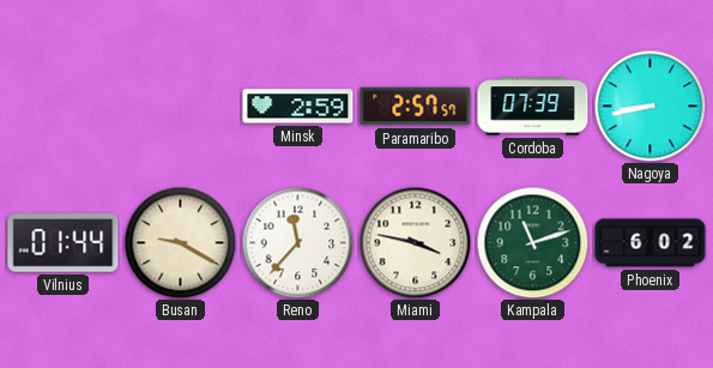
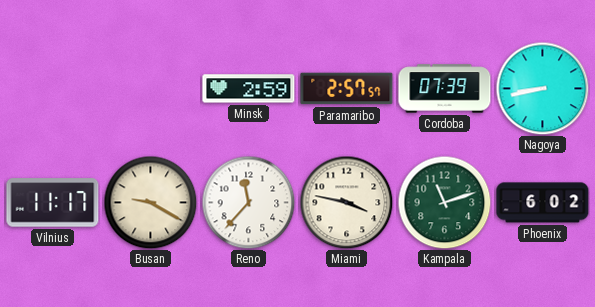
Vilnius: 01:44 -> 11:17
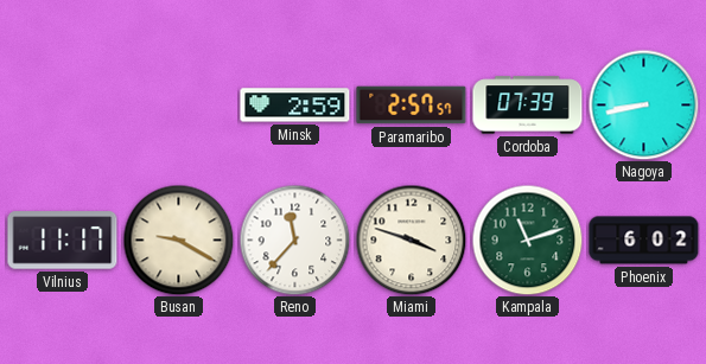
Miami: 3:47 -> 3:48
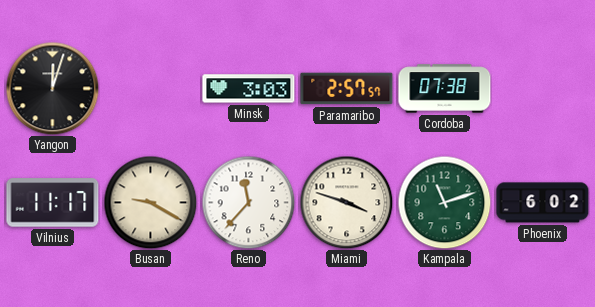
Yangon: none -> 12:03
Minsk: 2:59 -> 3:03
Cordoba: 07:39 -> 07:38
Nagoya: 8:43 -> none
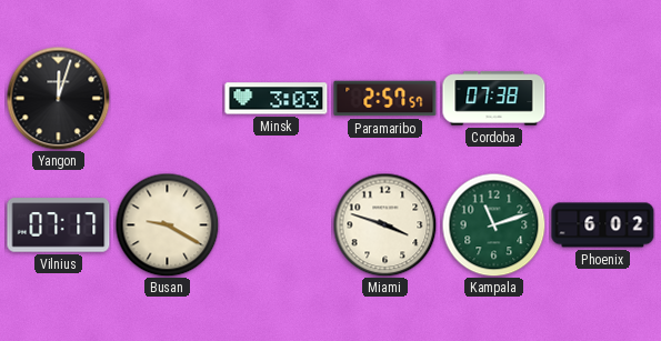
Vilnius: 11:17 -> 07:17
Reno: 11:37 -> none
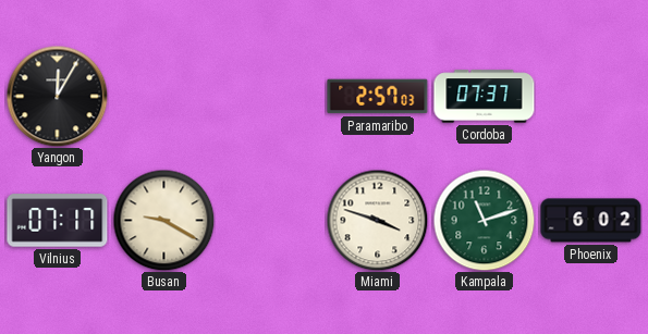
Yangon: 12:03 -> 12:05
Minsk: 3:03 -> none
Paramaribo: 2:57:57 -> 2:57:03
Cordoba: 07:38 -> 07:37
